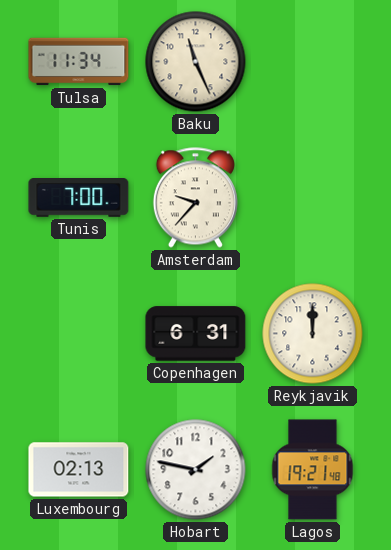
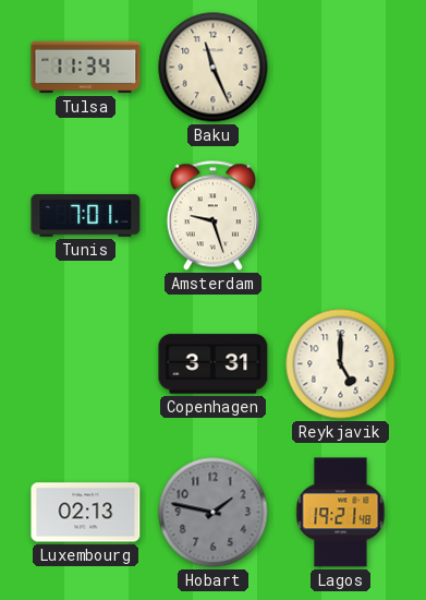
Tunis: 7:00 -> 7:01
Amsterdam: 9:37 -> 9:27
Copenhagen: 6:31 -> 3:31
Reykjavik: 12:00 -> 5:00
Hobart dial: white -> grey
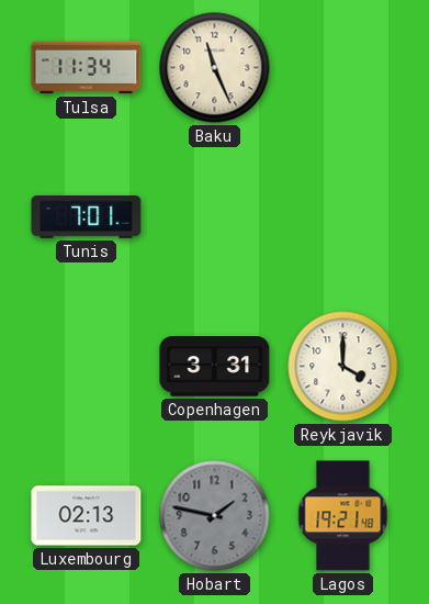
Amsterdam: 9:27 -> none
Reykjavik: 5:00 -> 4:00
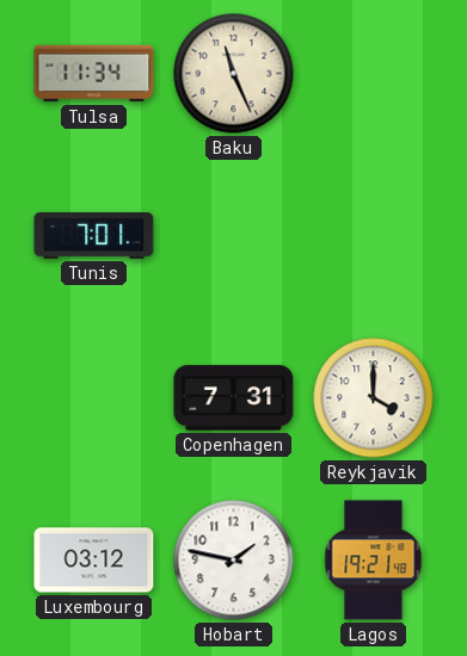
Copenhagen: 3:31 -> 7:31
Luxembourg: 02:13 -> 03:12
Hobart dial: grey -> white
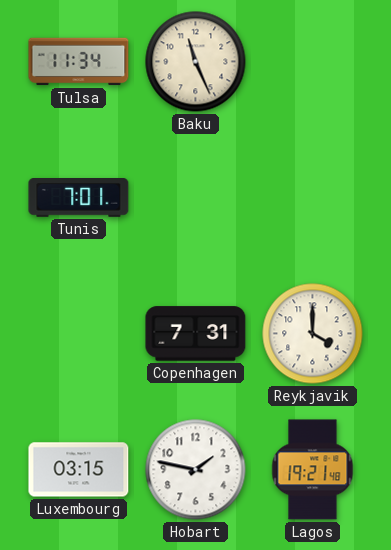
Luxembourg: 03:12 -> 03:15
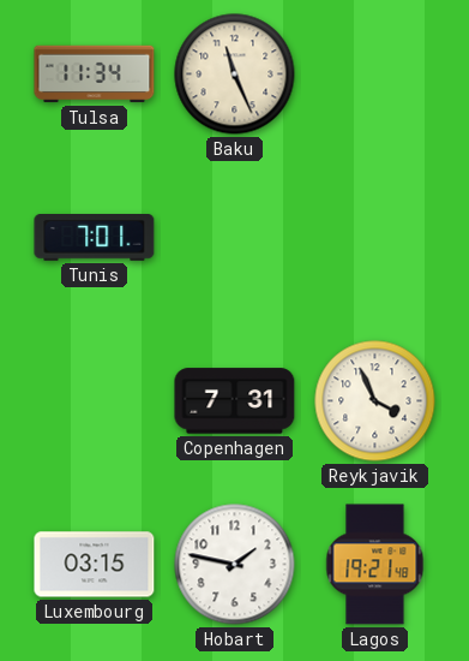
Reykjavik: 4:00 -> 3:56
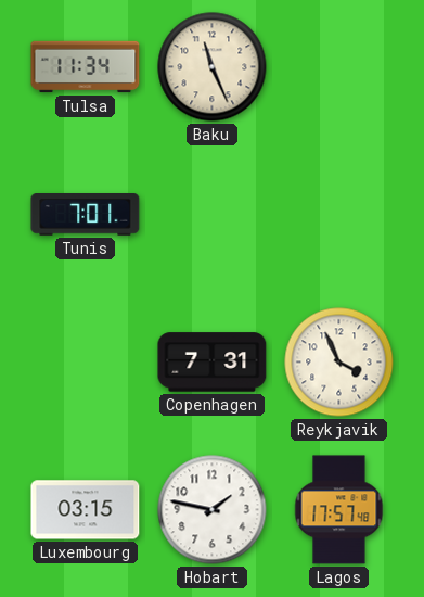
Lagos: 19:21 -> 17:57
